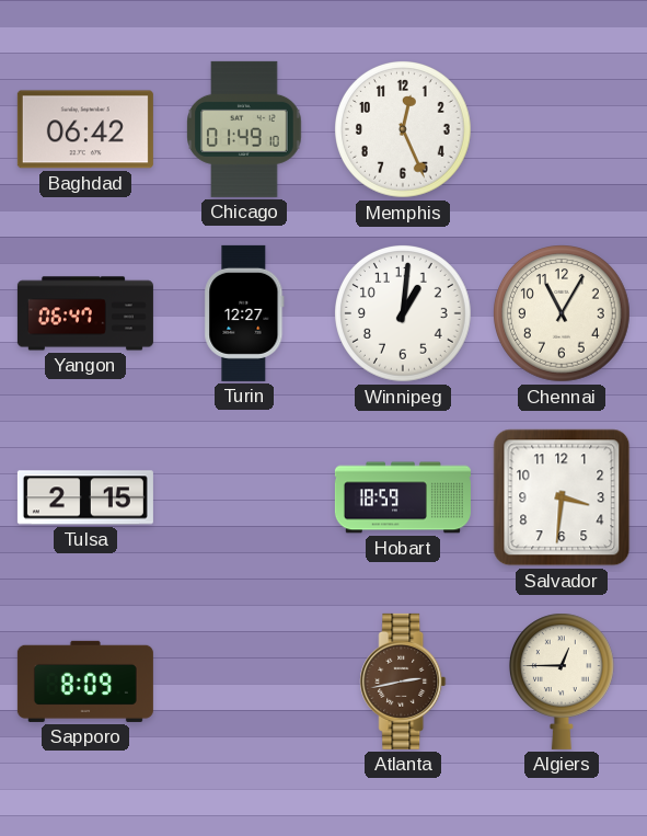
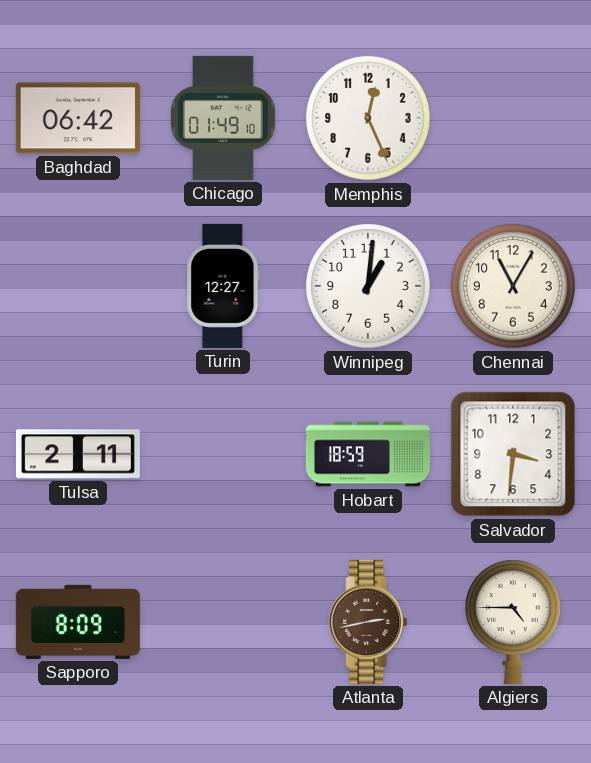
Yangon: 06:47 -> none
Tulsa: 2:15 -> 2:11
Algiers: 12:45 -> 4:45
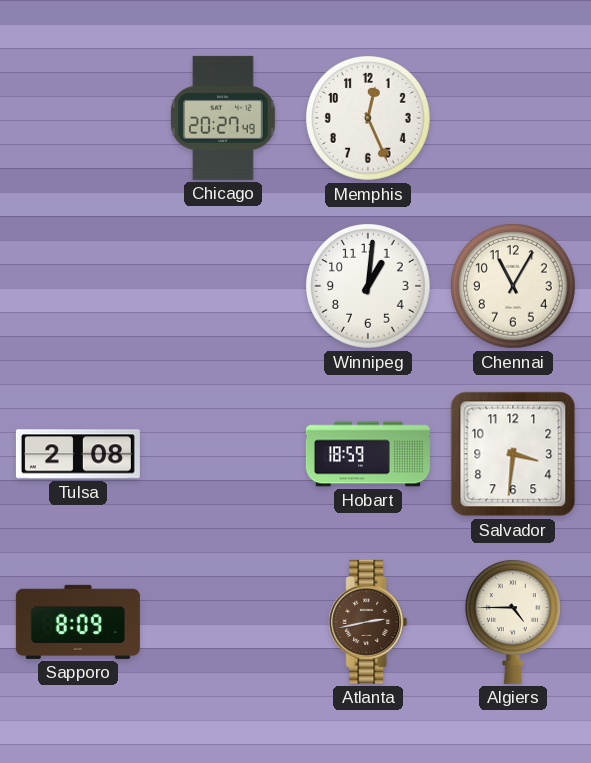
Baghdad: 06:42 -> none
Chicago: 01:49 -> 20:27
Turin: 12:27 -> none
Tulsa: 2:11 -> 2:08
